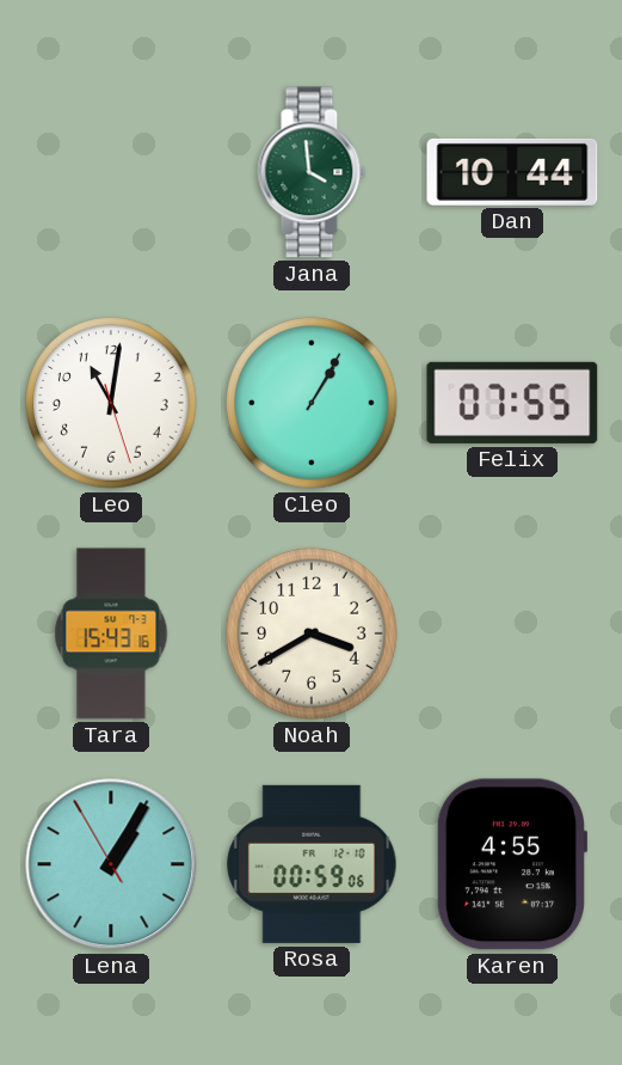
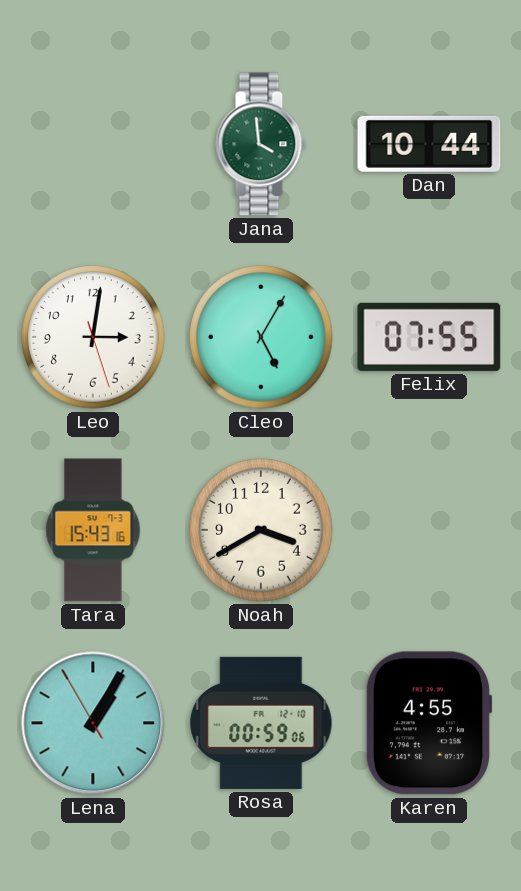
Leo: 11:01 -> 3:01
Cleo: 1:05 -> 5:05
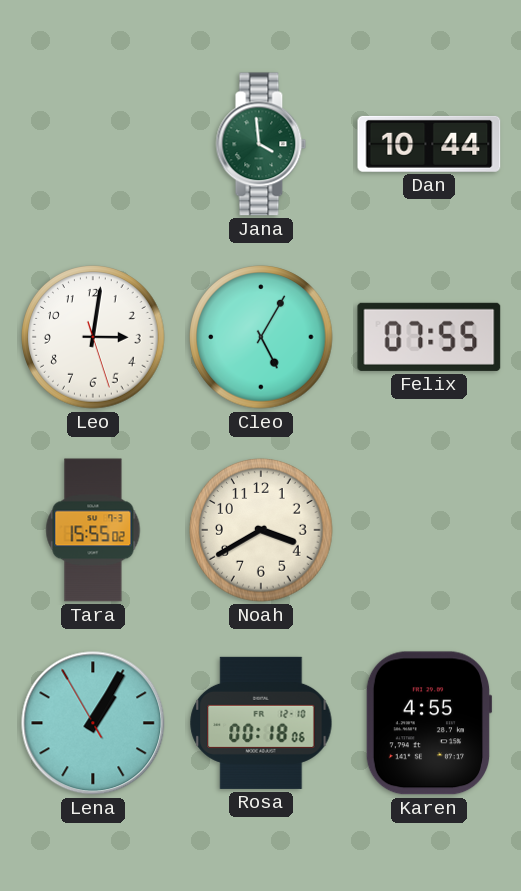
Tara: 15:43 -> 15:55
Rosa: 00:59 -> 00:18
